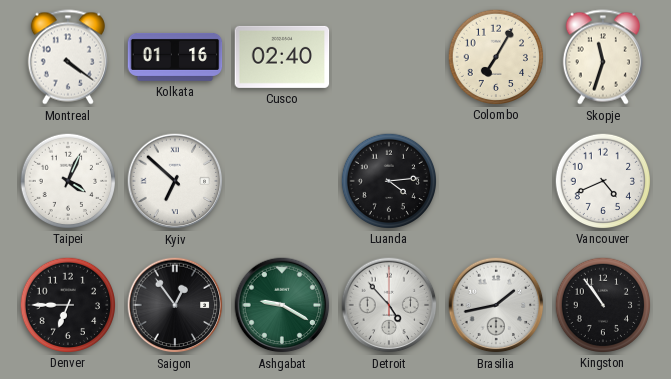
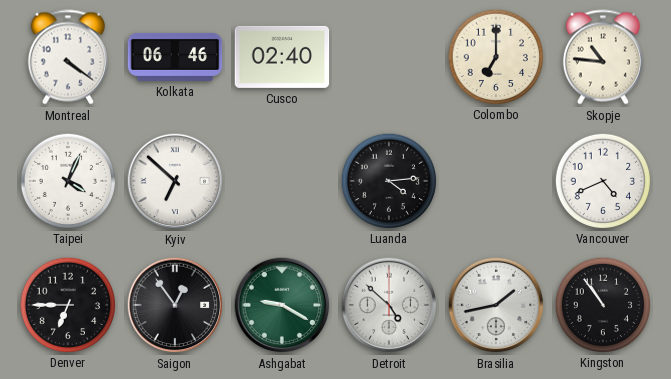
Kolkata: 01:16 -> 06:46
Colombo: 7:05 -> 7:00
Skopje: 11:33 -> 10:46
Detroit: 4:53 -> 4:52
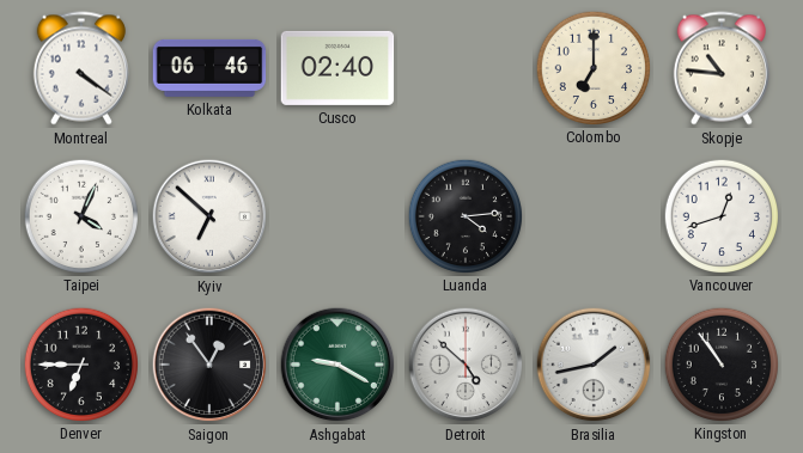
Vancouver: 4:41 -> 12:42
